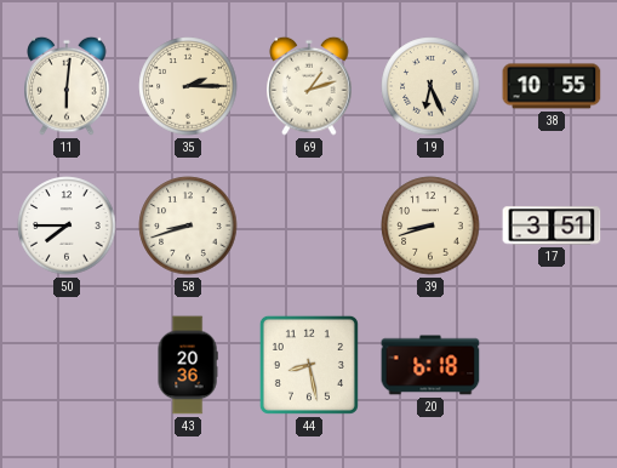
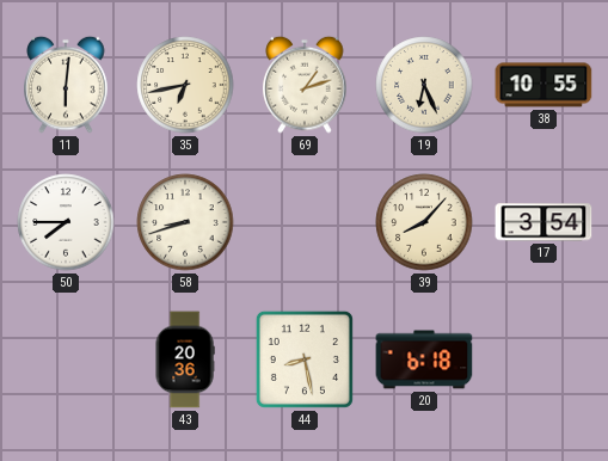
35: 2:15 -> 6:43
39: 8:42 -> 8:07
17: 3:51 -> 3:54
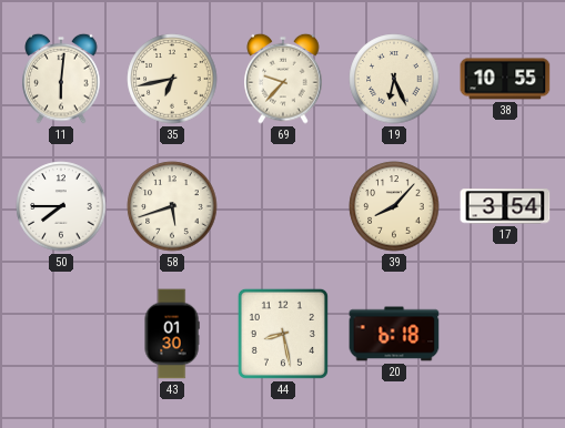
69: 1:12 -> 9:37
58: 8:42 -> 5:42
43: 20:36 -> 01:30
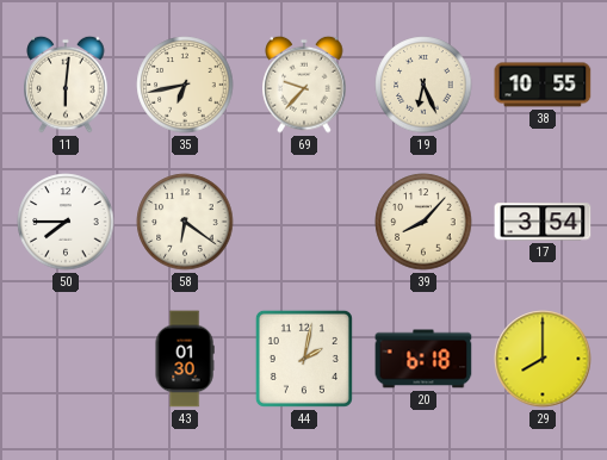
58: 5:42 -> 6:21
44: 8:28 -> 2:02
29: none -> 8:00
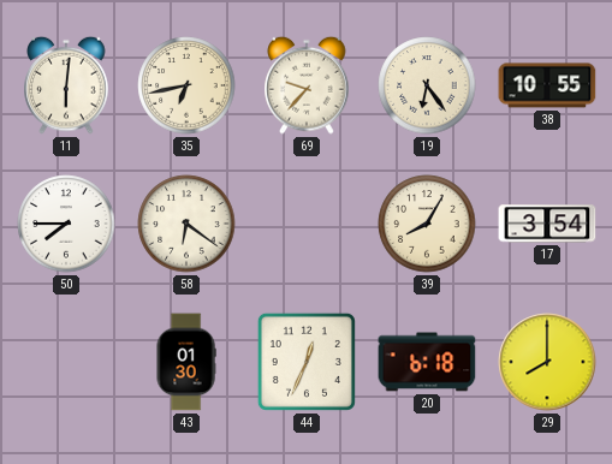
19: 6:26 -> 6:24
39: 8:07 -> 8:05
44: 2:02 -> 12:34
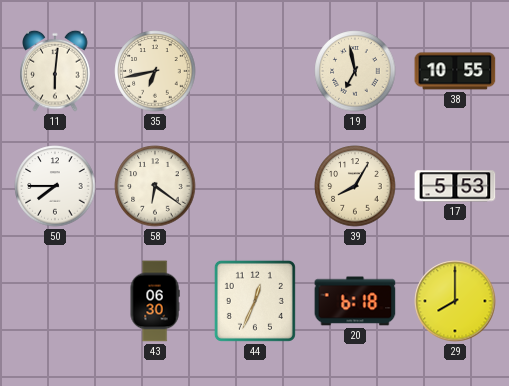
69: 9:37 -> none
19: 6:24 -> 6:58
17: 3:54 -> 5:53
43: 01:30 -> 06:30
